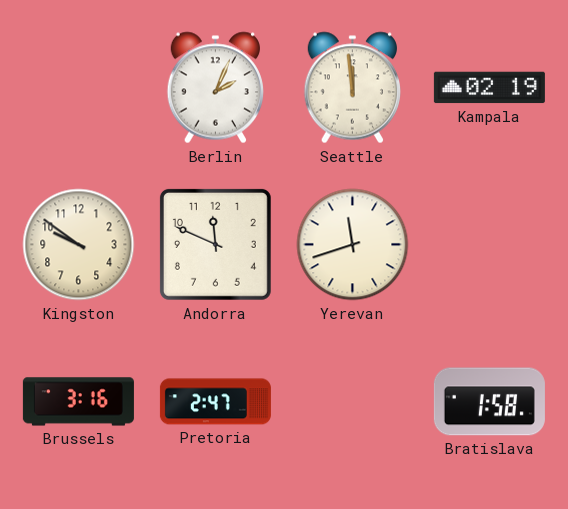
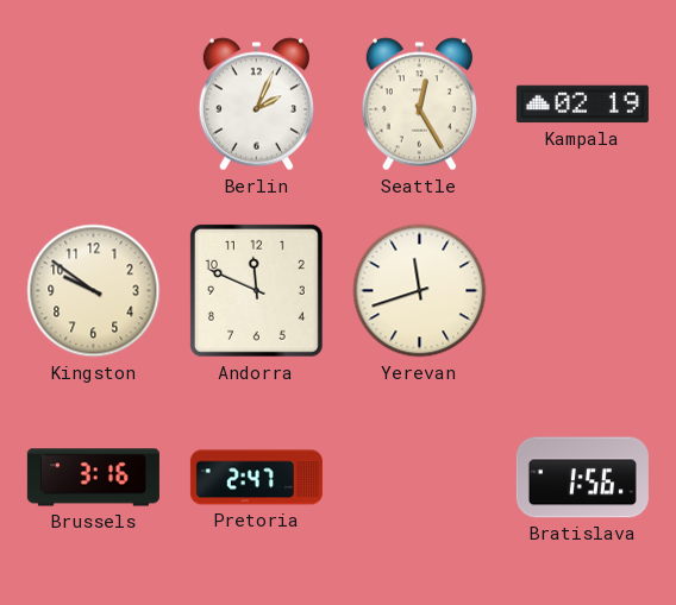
Seattle: 11:59 -> 12:25
Bratislava: 1:58 -> 1:56
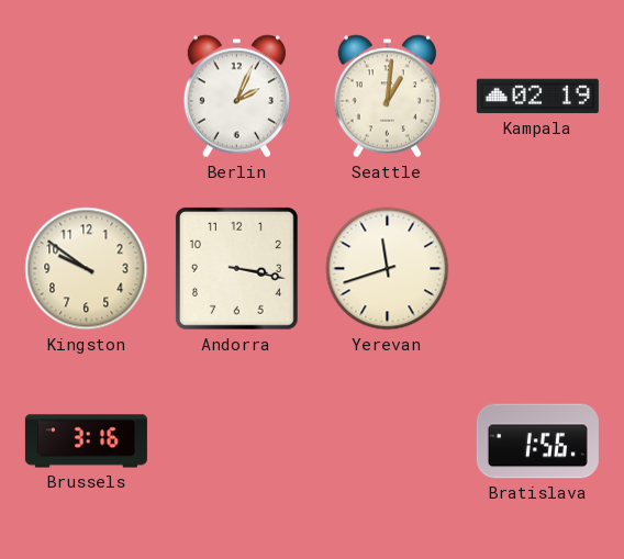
Seattle: 12:25 -> 1:01
Andorra: 11:49 -> 3:17
Pretoria: 2:47 -> none
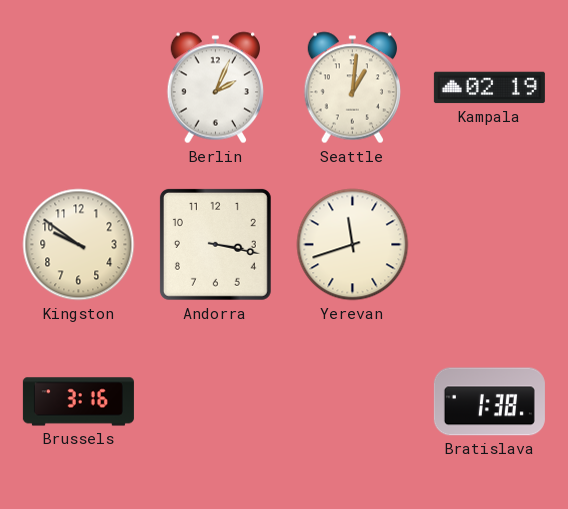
Bratislava: 1:56 -> 1:38
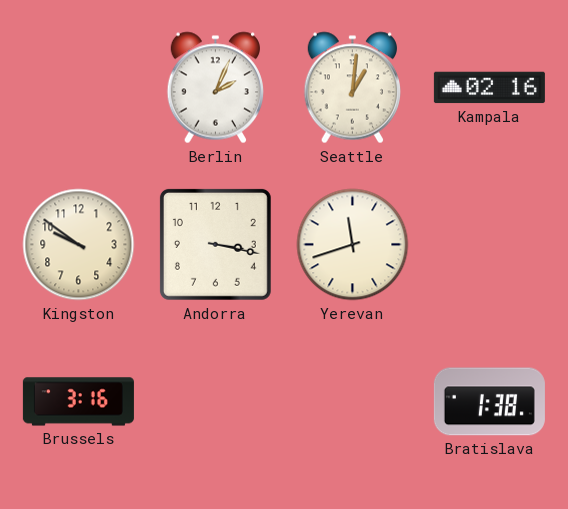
Kampala: 02:19 -> 02:16
